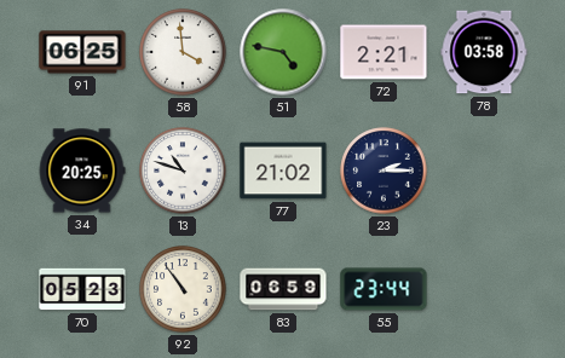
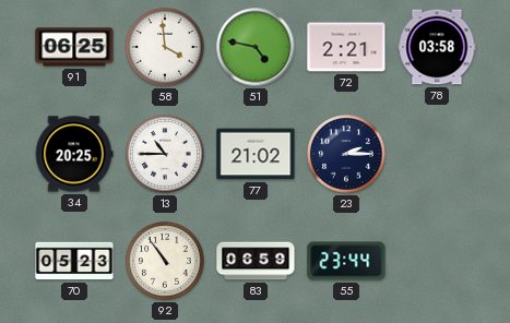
13: 10:48 -> 10:45
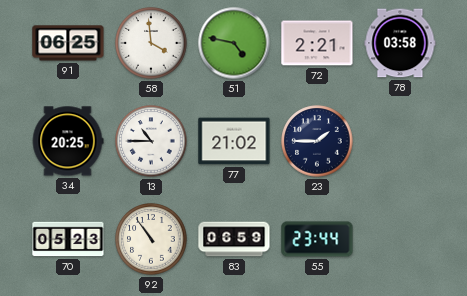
23: 2:15 -> 1:45
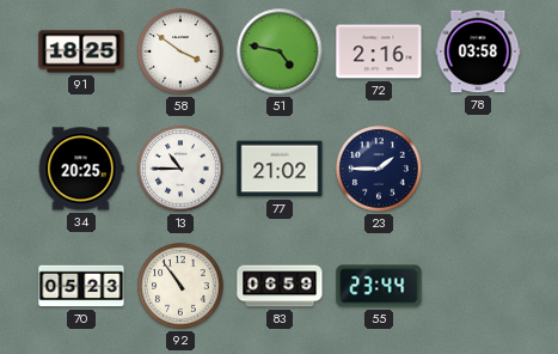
91: 06:25 -> 18:25
58: 3:59 -> 3:51
72: 2:21 -> 2:16
